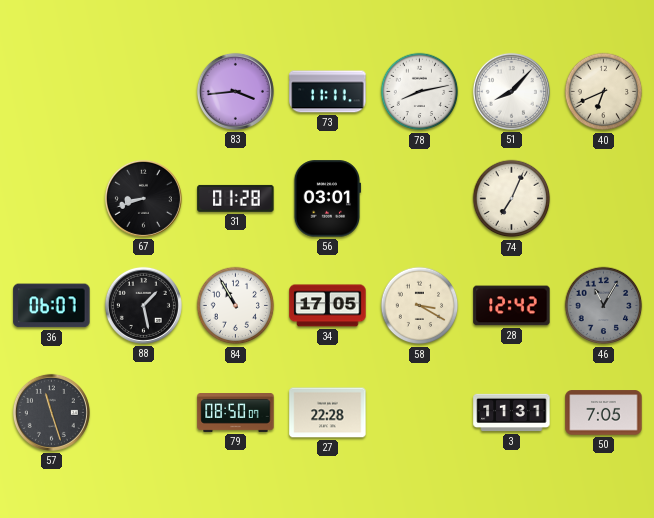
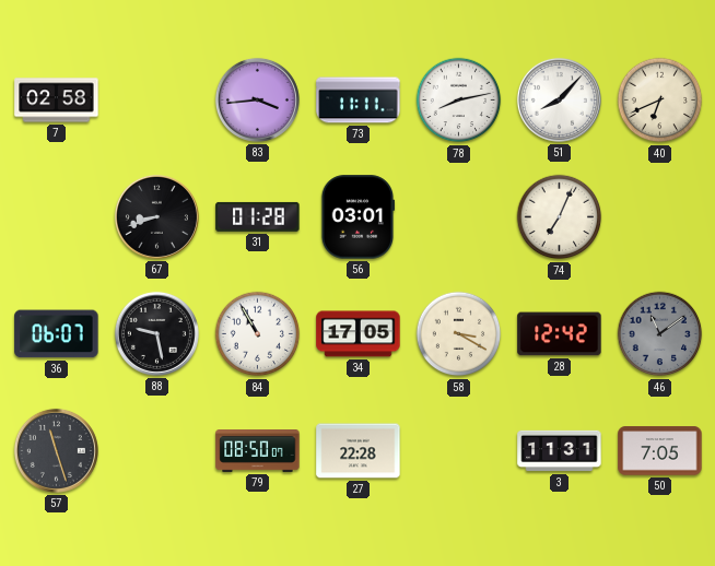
7: none -> 02:58
88: 1:28 -> 9:28
46: 11:05 -> 11:09
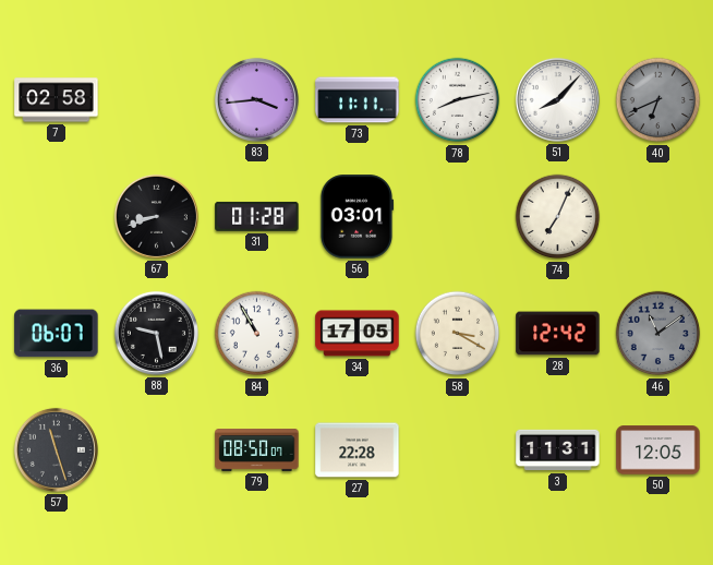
40 dial: cream -> grey
50: 7:05 -> 12:05
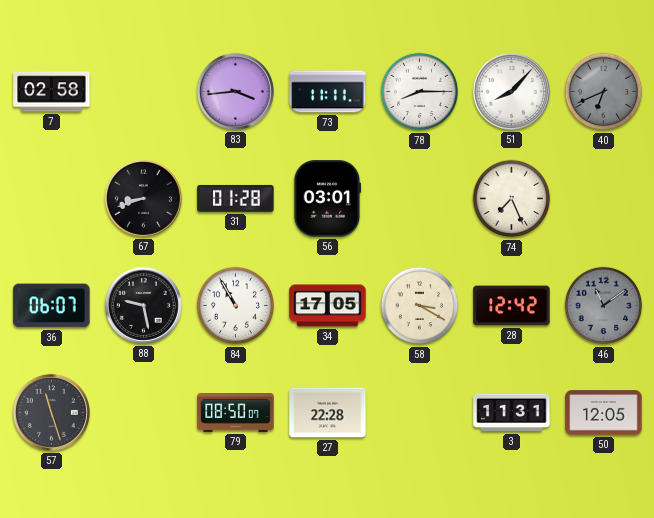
78: 8:13 -> 8:15
74: 7:04 -> 7:26
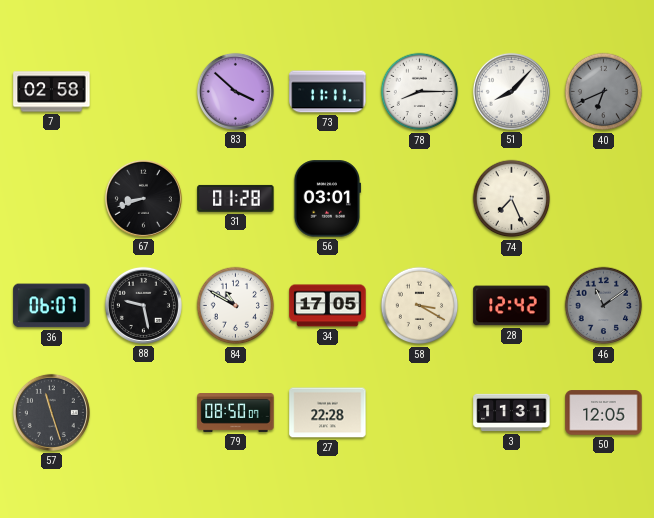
83: 3:44 -> 3:52
84: 10:55 -> 10:50
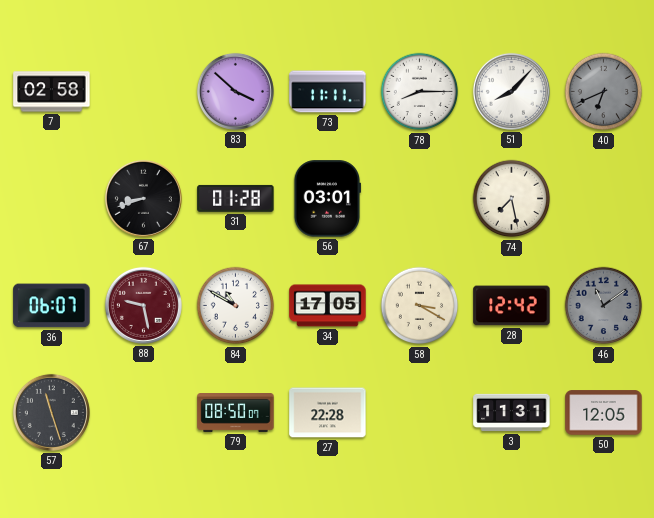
74: 7:26 -> 7:28
88 dial: black -> burgundy
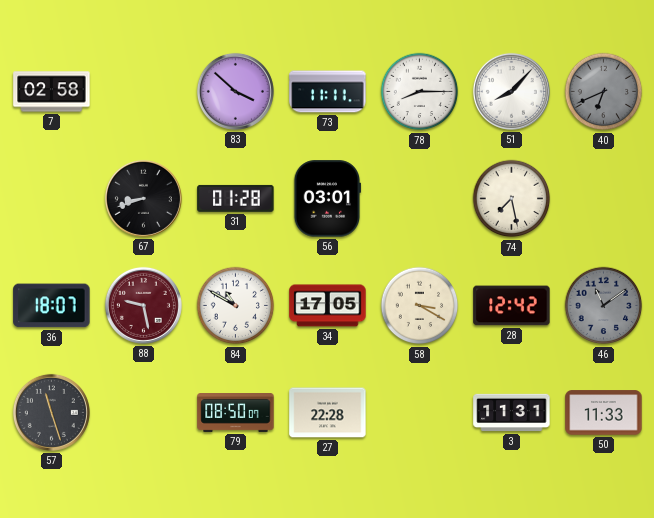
36: 06:07 -> 18:07
50: 12:05 -> 11:33
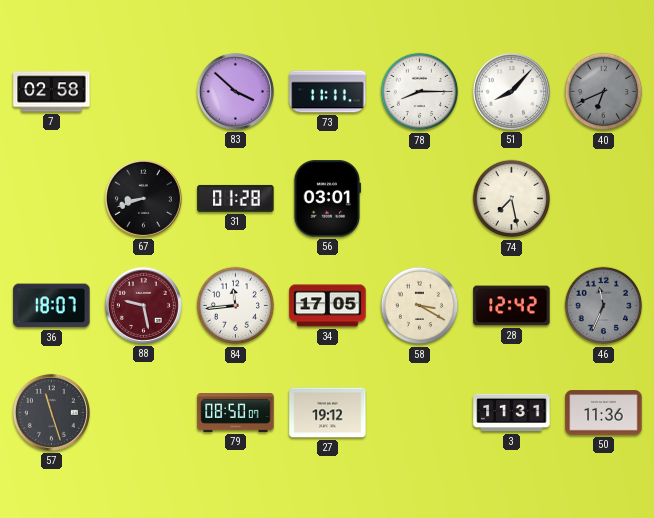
84: 10:50 -> 11:44
46: 11:09 -> 11:34
27: 22:28 -> 19:12
50: 11:33 -> 11:36
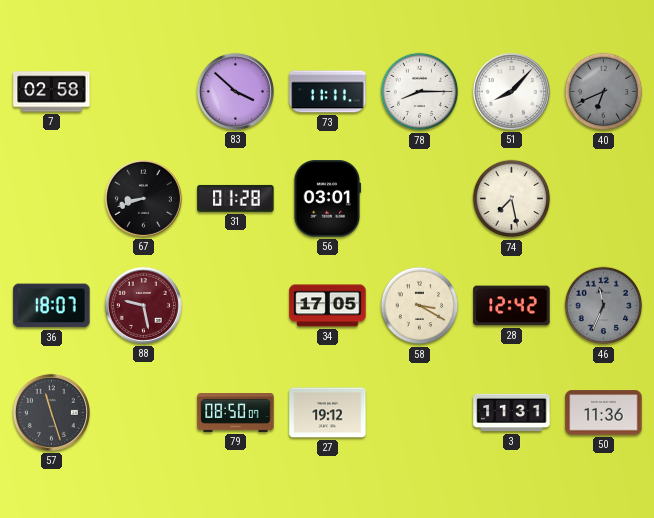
84: 11:44 -> none
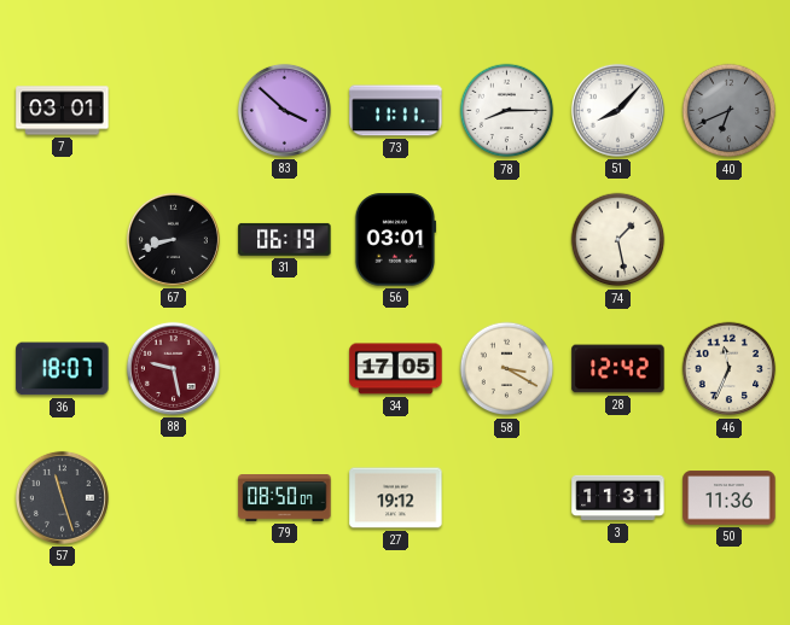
7: 02:58 -> 03:01
31: 01:28 -> 06:19
74: 7:28 -> 1:28
46 dial: grey -> cream
